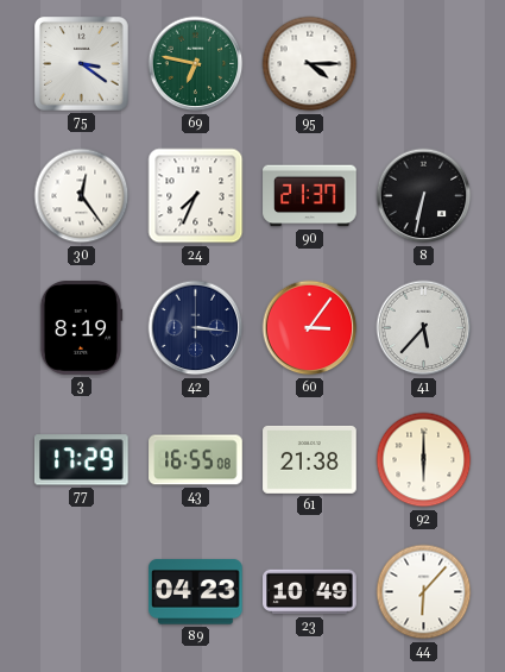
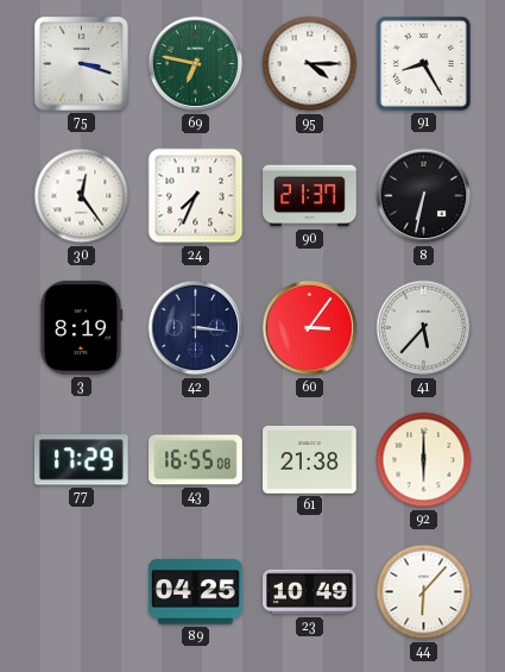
75: 3:21 -> 3:18
91: none -> 8:25
89: 04:23 -> 04:25
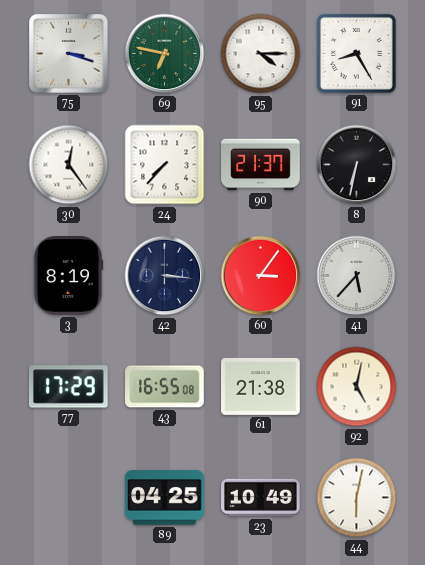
24: 7:34 -> 7:37
92: 6:00 -> 5:02
44: 6:07 -> 6:02
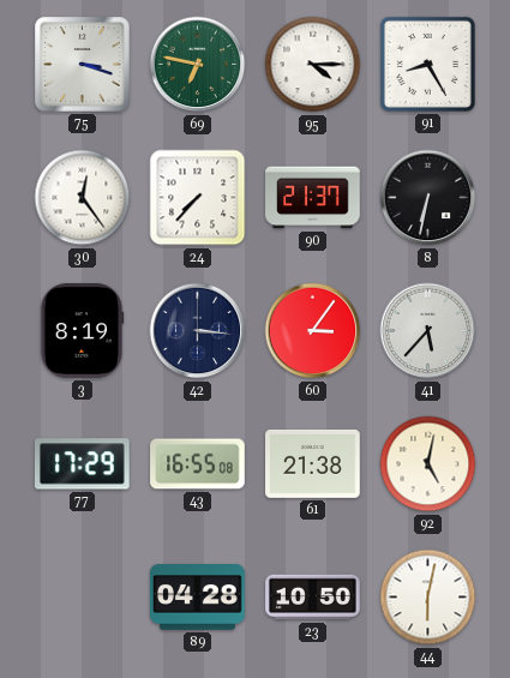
89: 04:25 -> 04:28
23: 10:49 -> 10:50
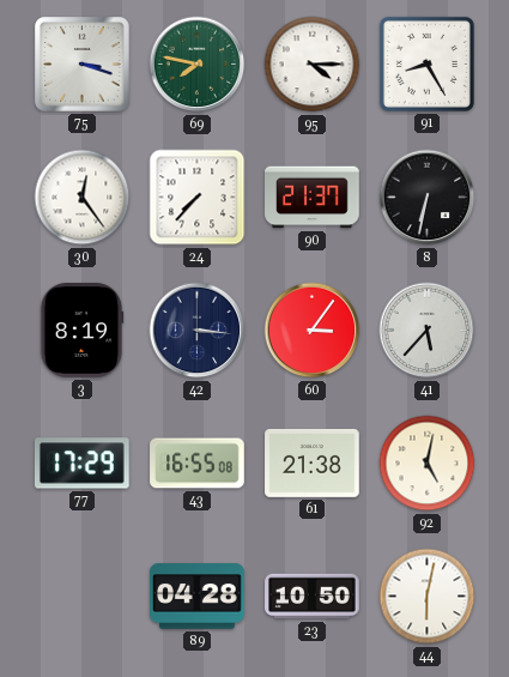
69: 6:47 -> 7:47
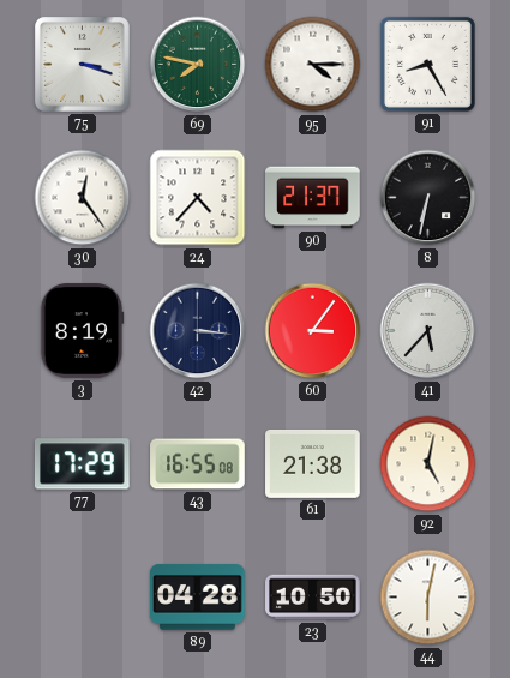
24: 7:37 -> 4:37
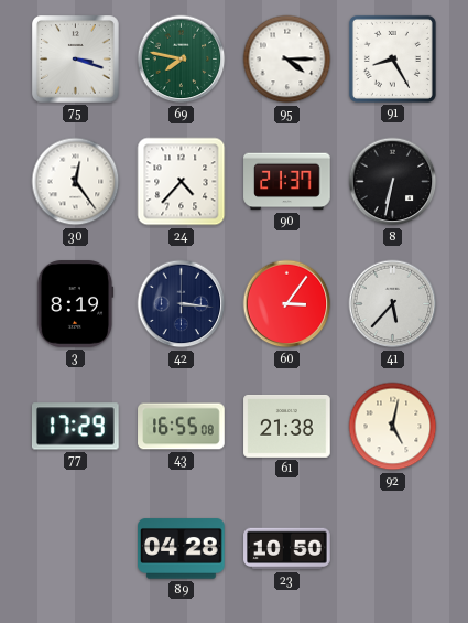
44: 6:02 -> none
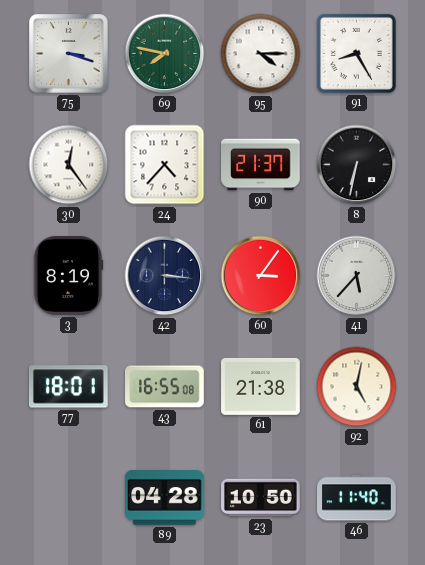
77: 17:29 -> 18:01
46: none -> 11:40
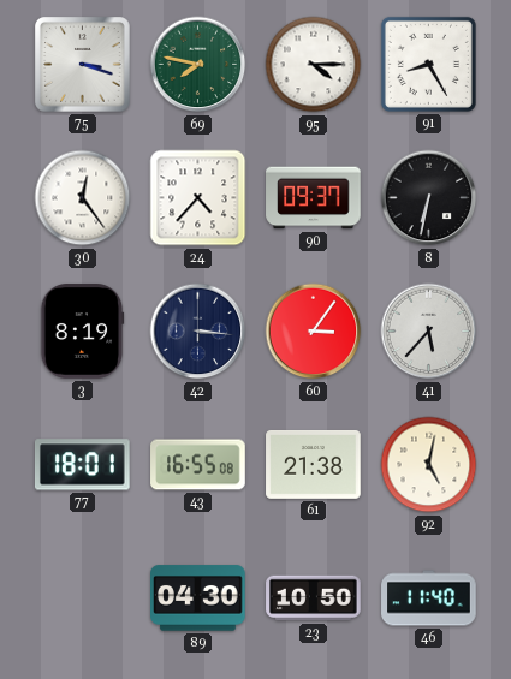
90: 21:37 -> 09:37
89: 04:28 -> 04:30
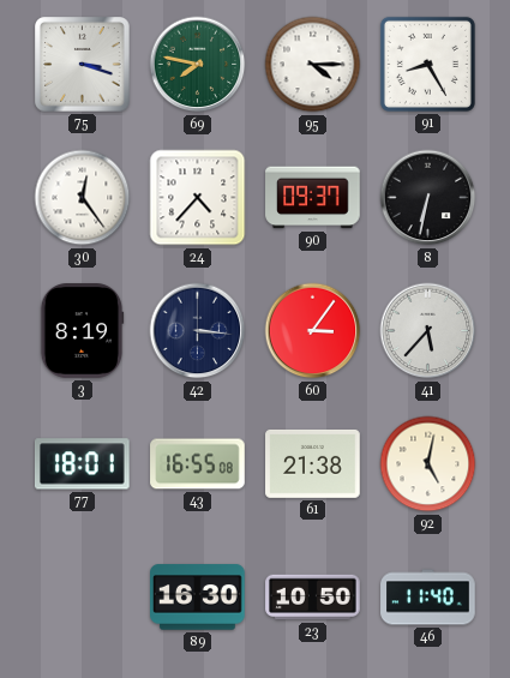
89: 04:30 -> 16:30
